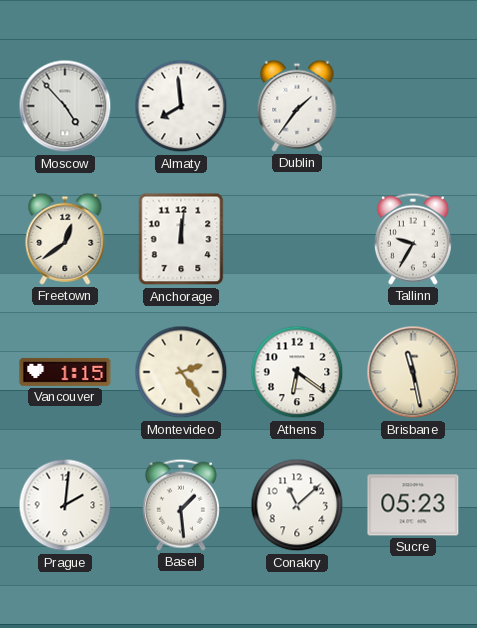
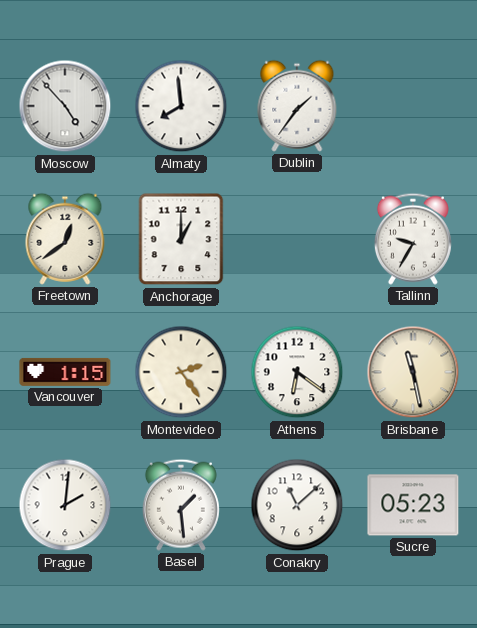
Anchorage: 12:01 -> 1:00
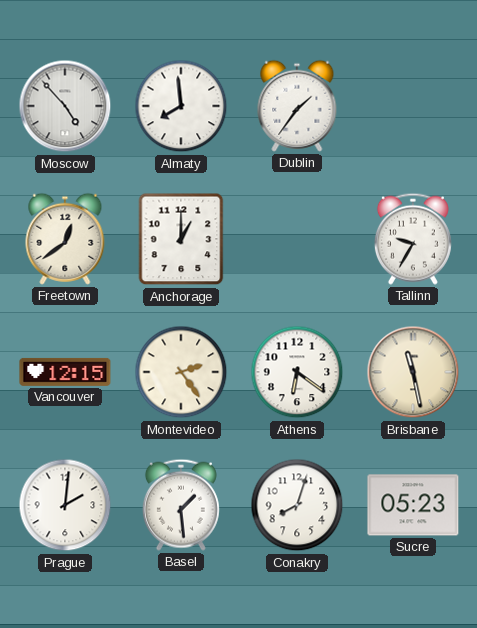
Vancouver: 1:15 -> 12:15
Conakry: 11:08 -> 8:03
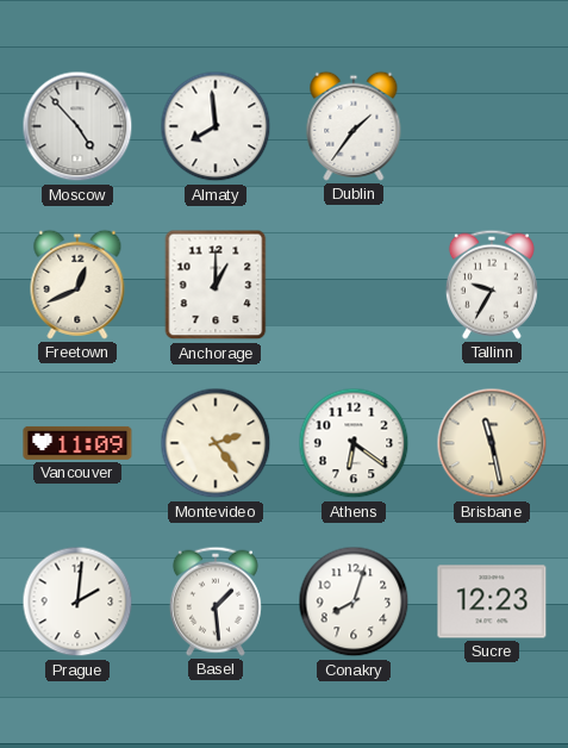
Freetown: 12:39 -> 12:41
Vancouver: 12:15 -> 11:09
Sucre: 05:23 -> 12:23
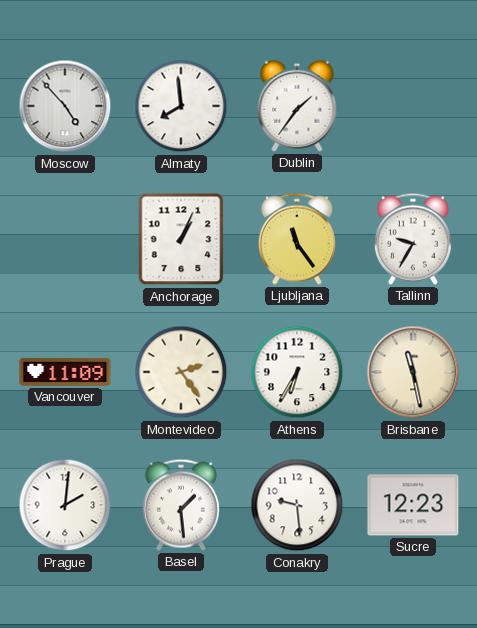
Freetown: 12:41 -> none
Anchorage: 1:00 -> 1:04
Ljubljana: none -> 11:24
Athens: 6:21 -> 6:35
Conakry: 8:03 -> 9:29
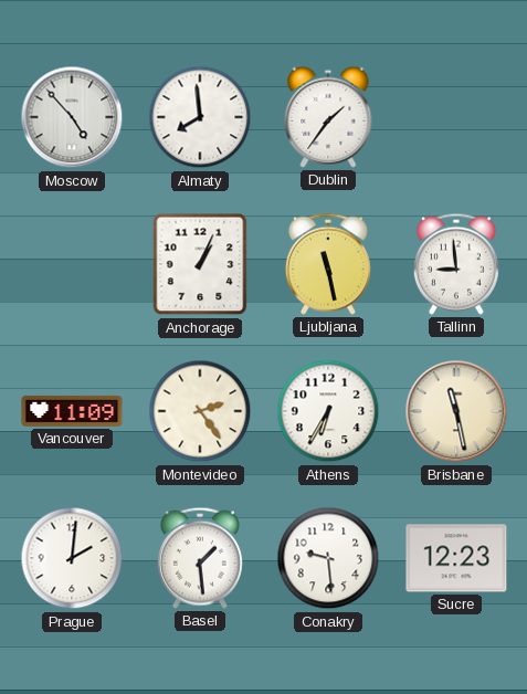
Ljubljana: 11:24 -> 11:28
Tallinn: 9:35 -> 8:59
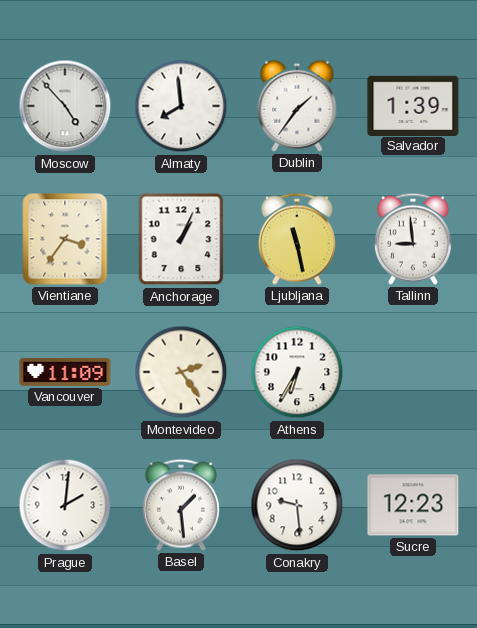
Salvador: none -> 1:39
Vientiane: none -> 3:36
Brisbane: 11:28 -> none
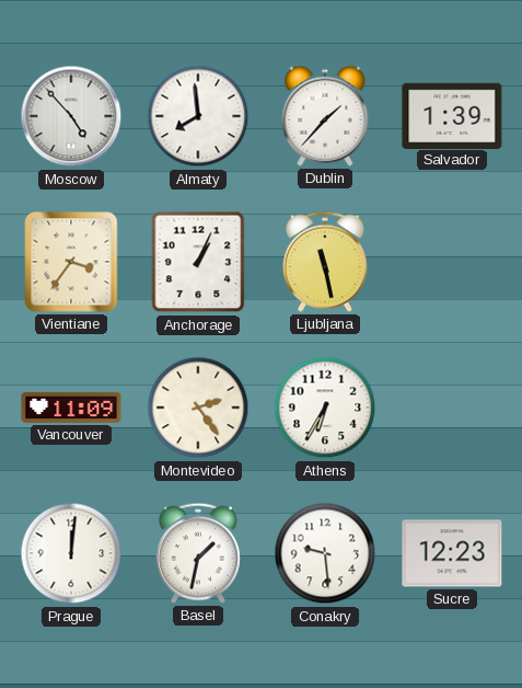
Dublin: 1:36 -> 1:37
Tallinn: 8:59 -> none
Prague: 2:01 -> 12:01
Basel: 1:29 -> 1:32
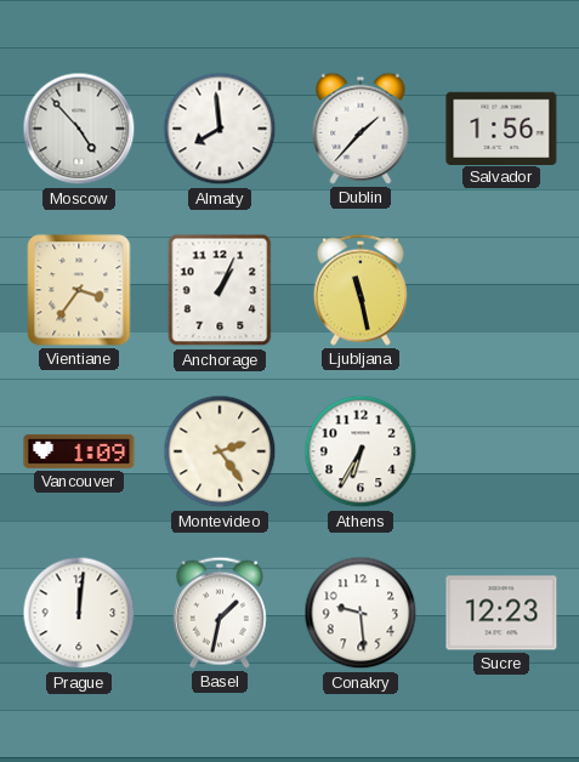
Salvador: 1:39 -> 1:56
Vancouver: 11:09 -> 1:09
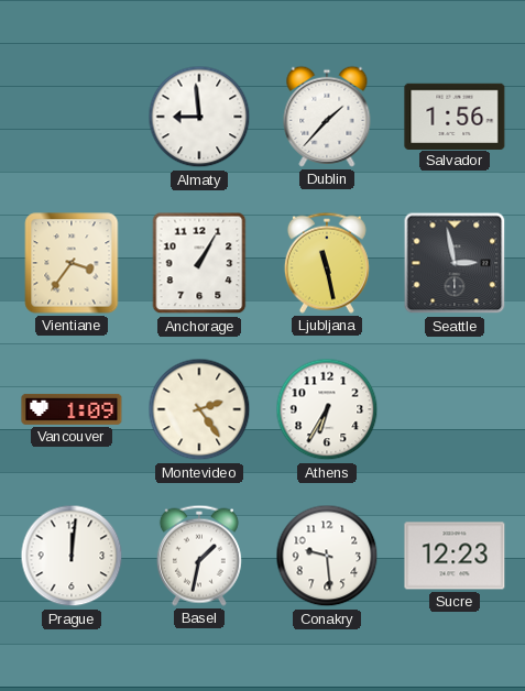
Moscow: 4:53 -> none
Almaty: 7:59 -> 8:59
Anchorage: 1:04 -> 1:05
Seattle: none -> 2:58
